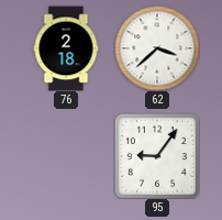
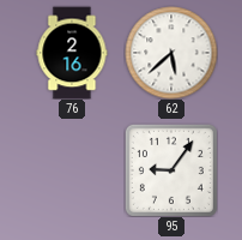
76: 2:18 -> 2:16
62: 3:38 -> 5:38
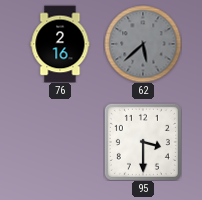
62 dial: white -> grey
95: 9:06 -> 3:30
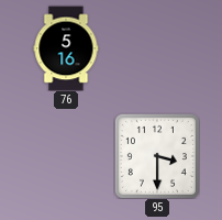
76: 2:16 -> 5:16
62: 5:38 -> none
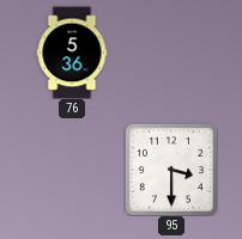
76: 5:16 -> 5:36
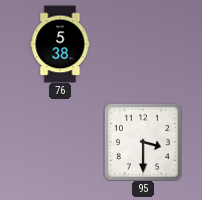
76: 5:36 -> 5:38
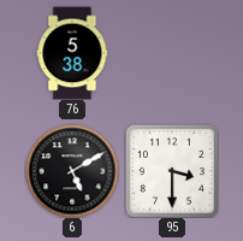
6: none -> 5:10
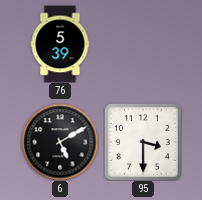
76: 5:38 -> 5:39
